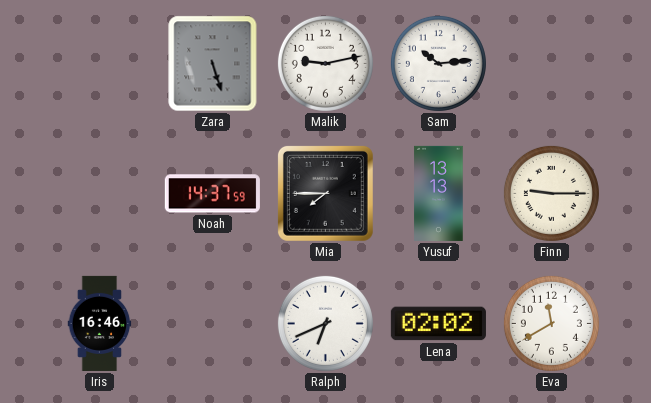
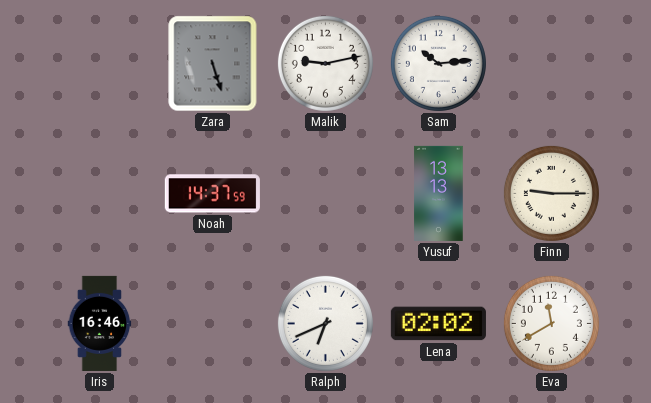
Mia: 7:45 -> none
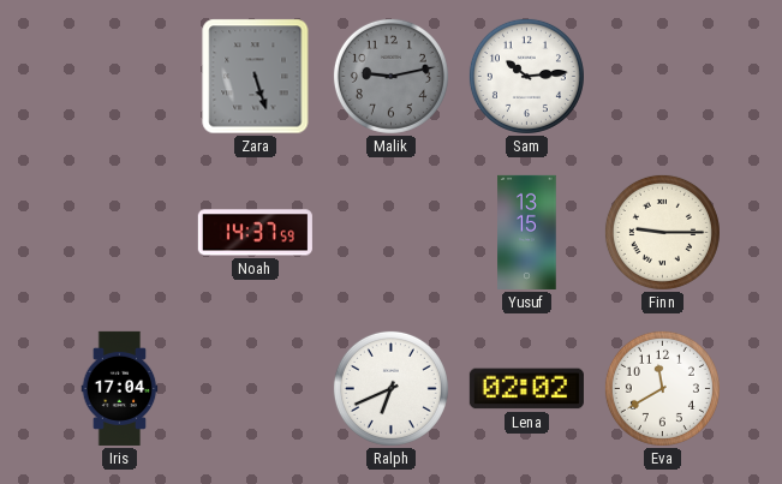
Malik dial: white -> grey
Yusuf: 13:13 -> 13:15
Iris: 16:46 -> 17:04
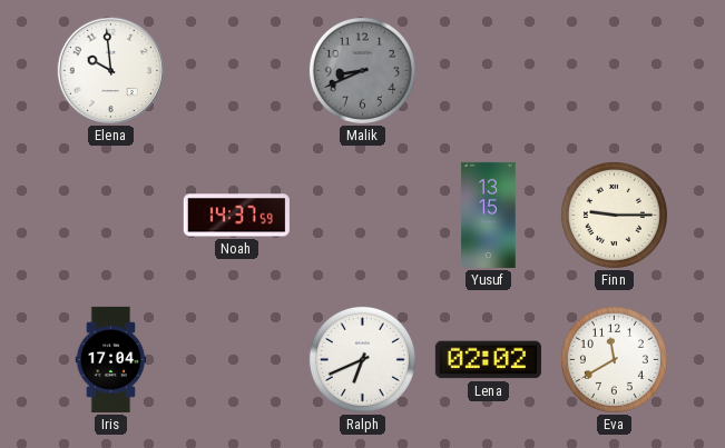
Elena: none -> 9:59
Zara: 5:27 -> none
Malik: 9:13 -> 8:41
Sam: 10:14 -> none
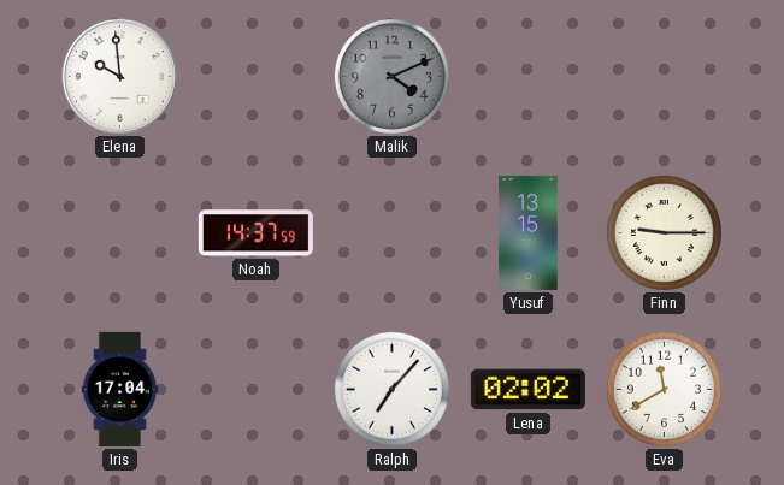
Malik: 8:41 -> 4:11
Ralph: 6:41 -> 7:07
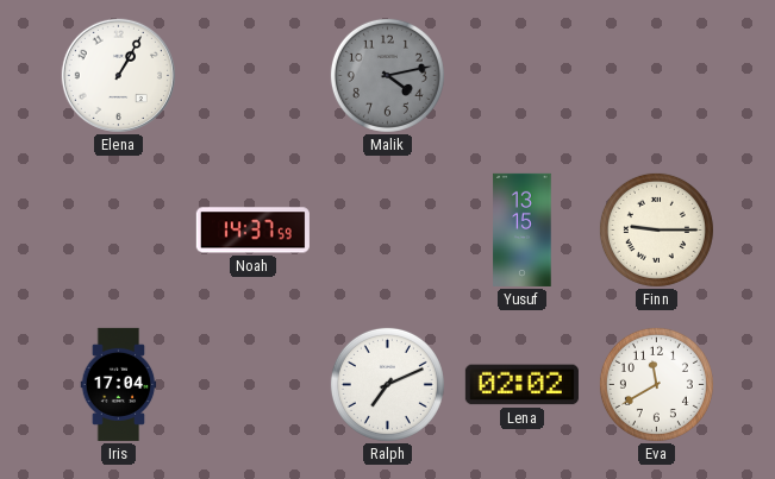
Elena: 9:59 -> 1:05
Malik: 4:11 -> 4:13
Ralph: 7:07 -> 7:11
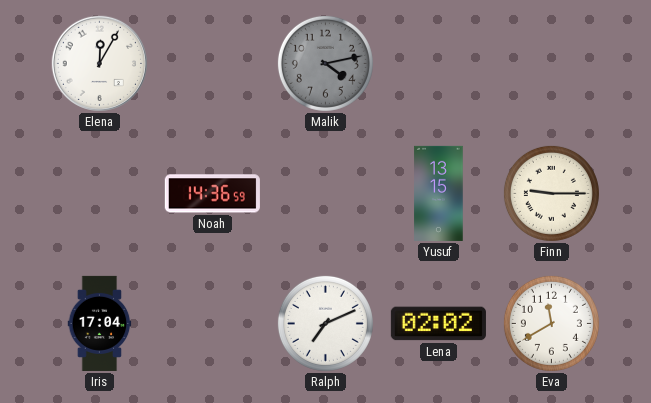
Elena: 1:05 -> 12:05
Noah: 14:37 -> 14:36
